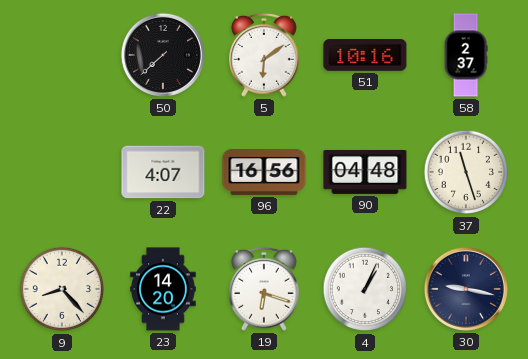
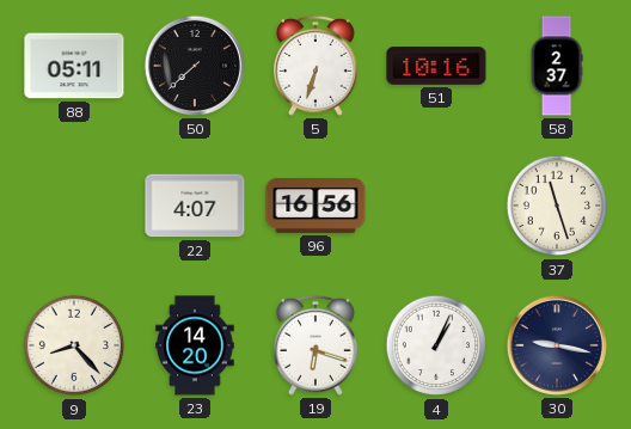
88: none -> 05:11
5: 6:09 -> 6:33
90: 04:48 -> none
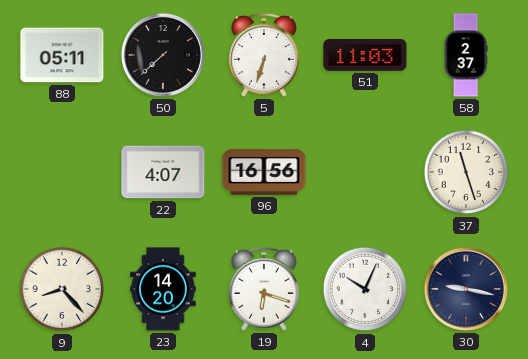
51: 10:16 -> 11:03
4: 1:04 -> 10:04
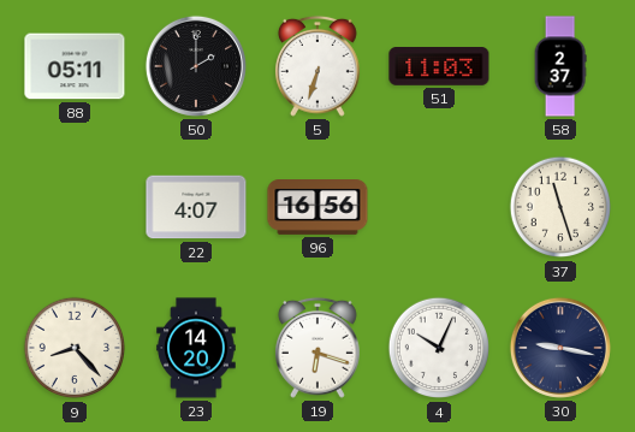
50: 7:38 -> 2:00
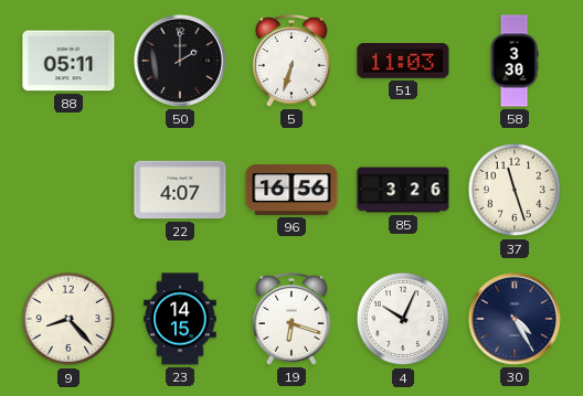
58: 2:37 -> 3:30
85: none -> 3:26
23: 14:20 -> 14:15
30: 9:17 -> 4:25
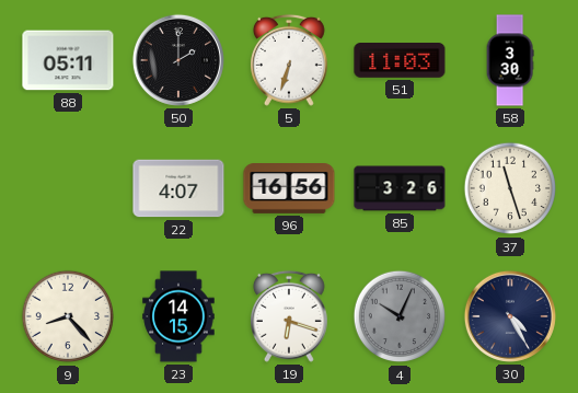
4 dial: white -> grey
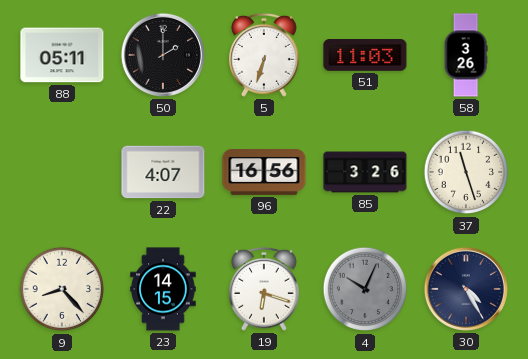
58: 3:30 -> 3:26
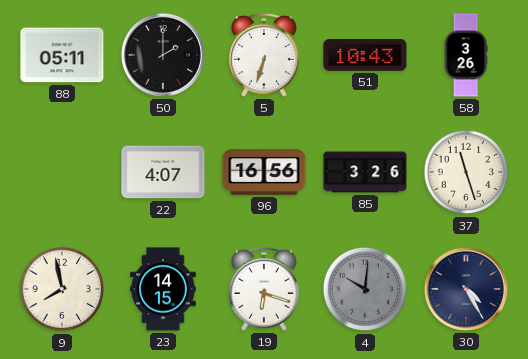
51: 11:03 -> 10:43
9: 8:23 -> 7:58
4: 10:04 -> 10:01
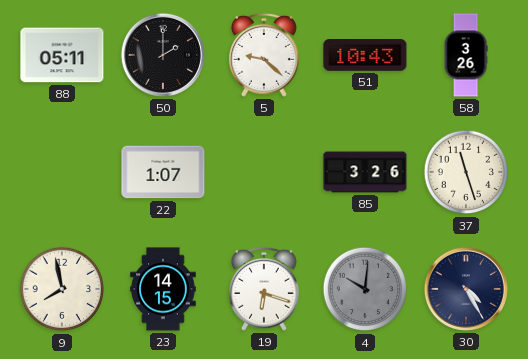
5: 6:33 -> 9:22
22: 4:07 -> 1:07
96: 16:56 -> none
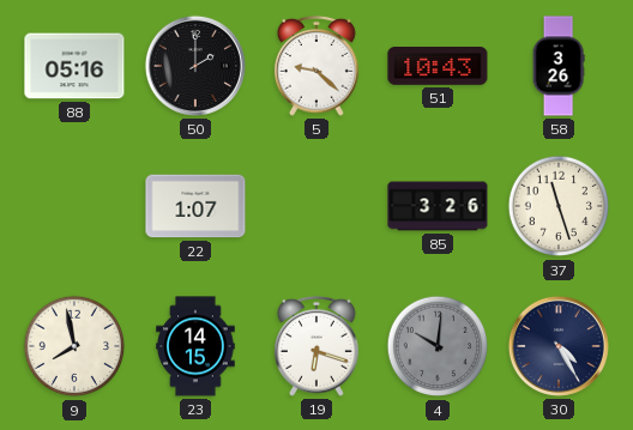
88: 05:11 -> 05:16
